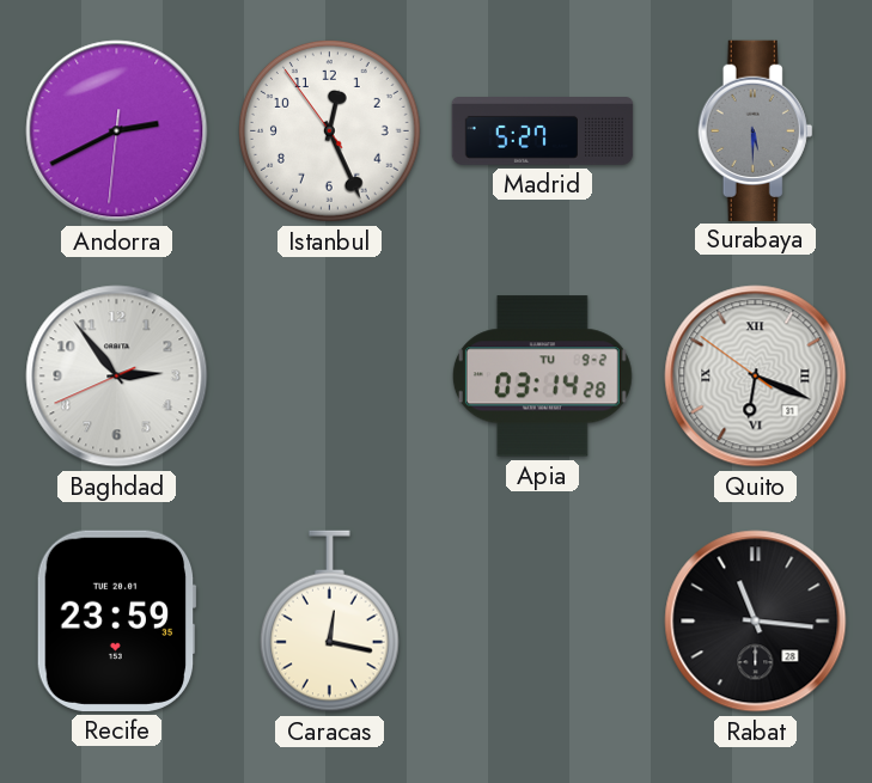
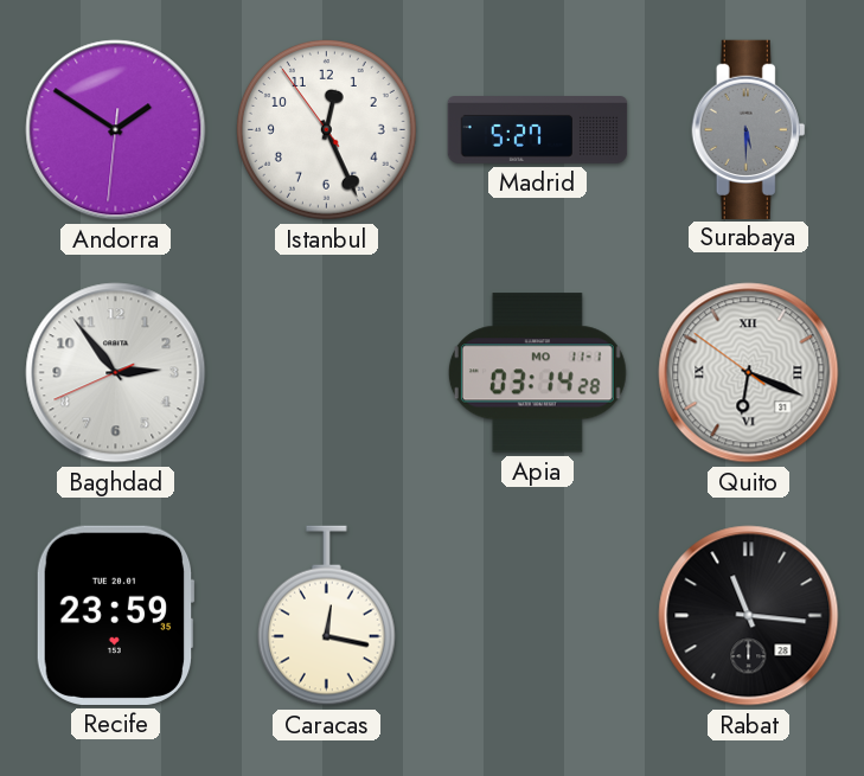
Andorra: 2:40 -> 1:50
Apia date: TU 9-2 -> MO 11-1
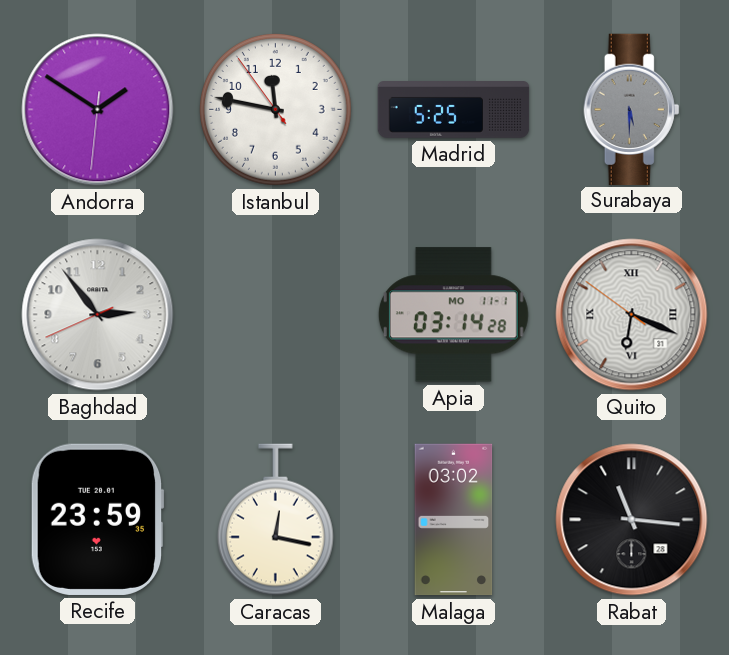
Istanbul: 12:25 -> 11:46
Madrid: 5:27 -> 5:25
Malaga: none -> 03:02
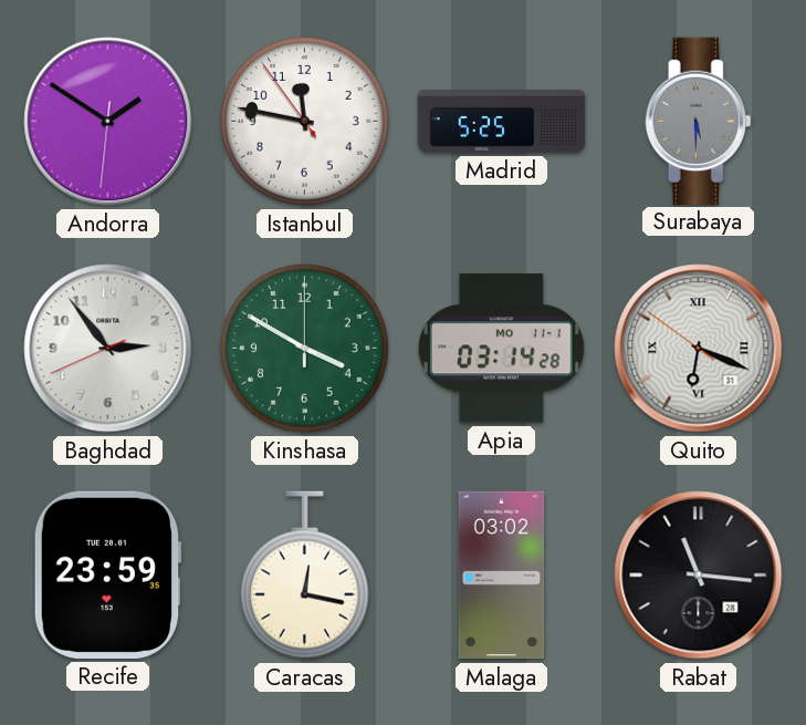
Kinshasa: none -> 3:50
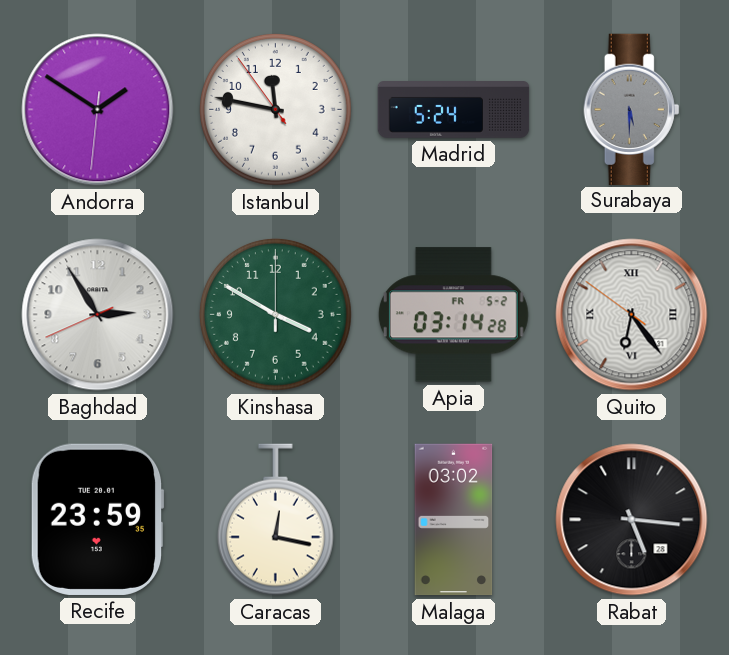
Madrid: 5:25 -> 5:24
Baghdad: 2:53 -> 2:54
Apia date: MO 11-1 -> FR 5-2
Quito: 6:18 -> 6:23
Rabat: 11:16 -> 5:16
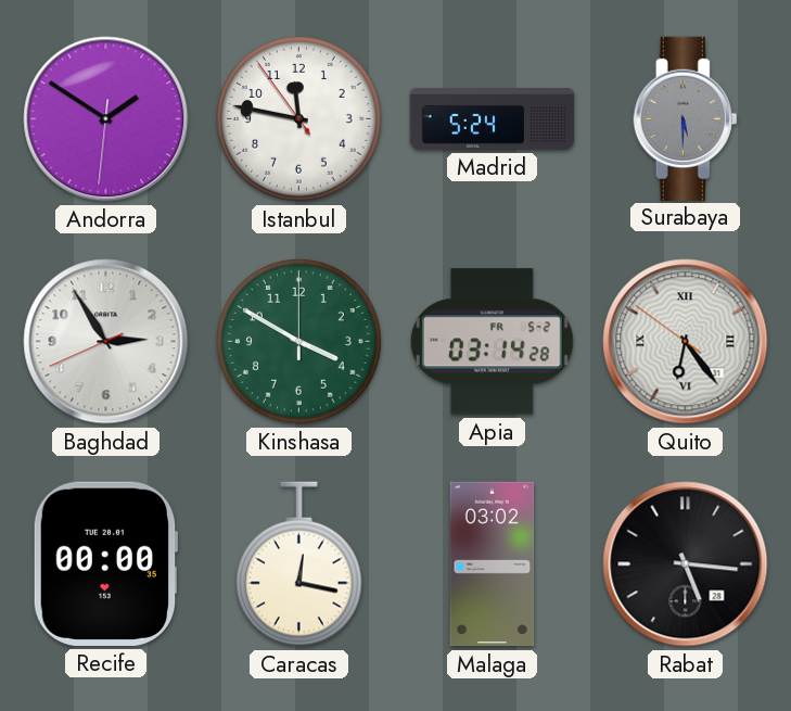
Recife: 23:59 -> 00:00
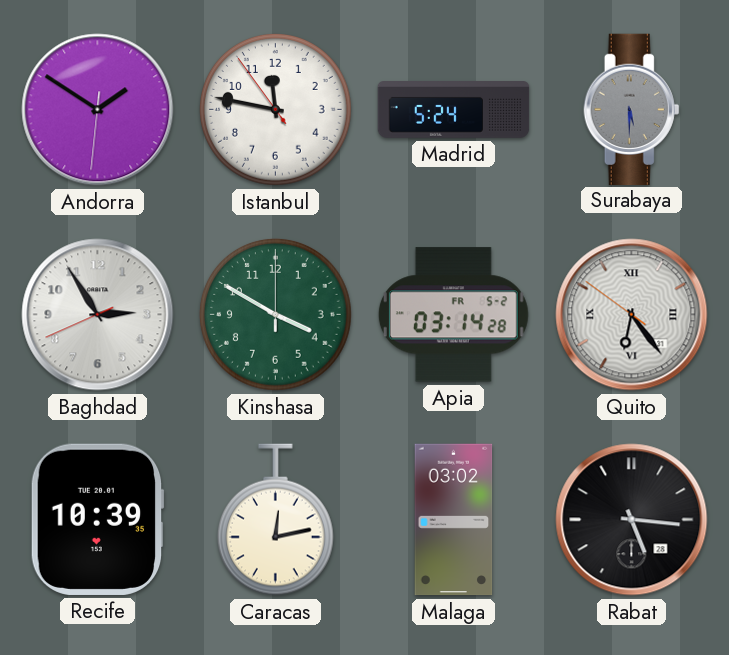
Recife: 00:00 -> 10:39
Caracas: 12:17 -> 12:13
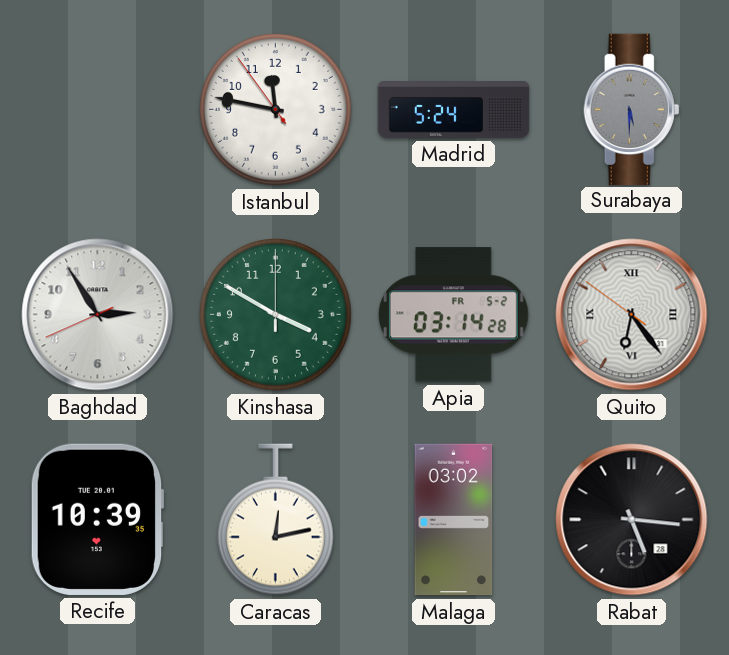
Andorra: 1:50 -> none
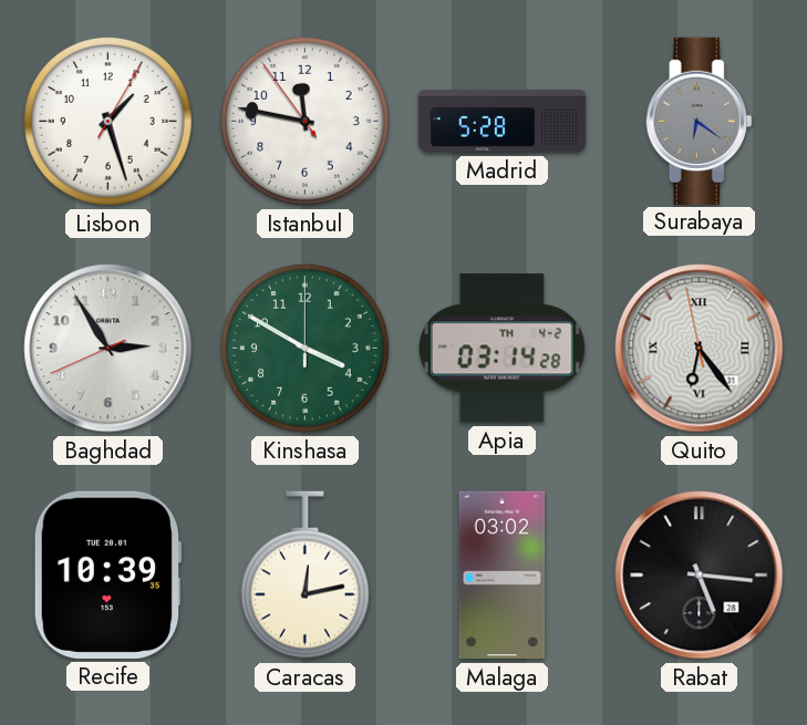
Lisbon: none -> 1:27
Madrid: 5:24 -> 5:28
Surabaya: 5:30 -> 6:21
Apia date: FR 5-2 -> TH 4-2
Quito: 6:23:51 -> 6:23:58
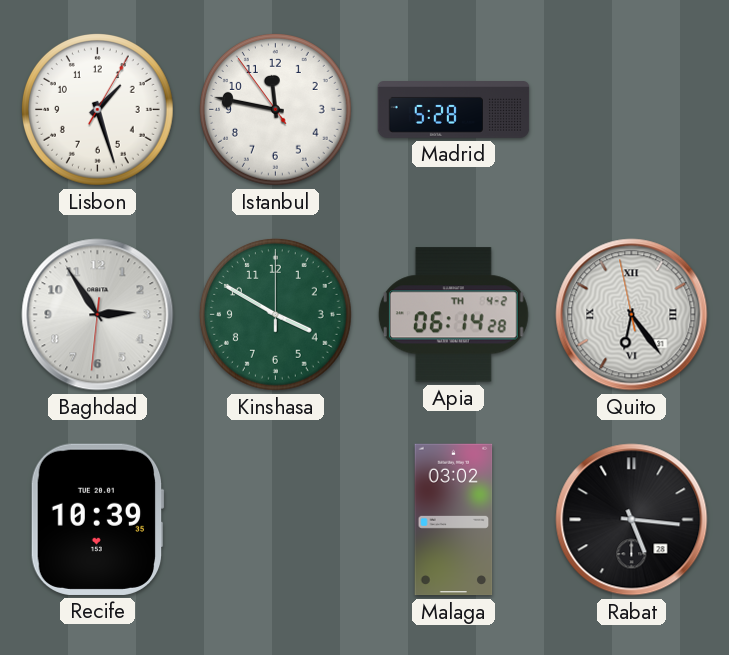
Surabaya: 6:21 -> none
Baghdad: 2:54:41 -> 2:54:31
Apia: 03:14 -> 06:14
Caracas: 12:13 -> none
